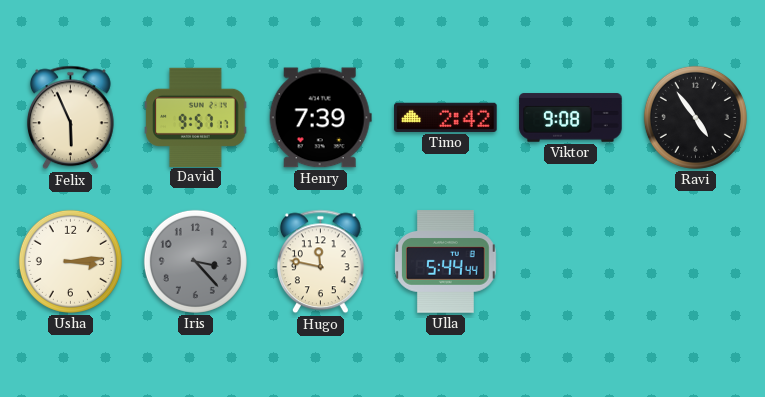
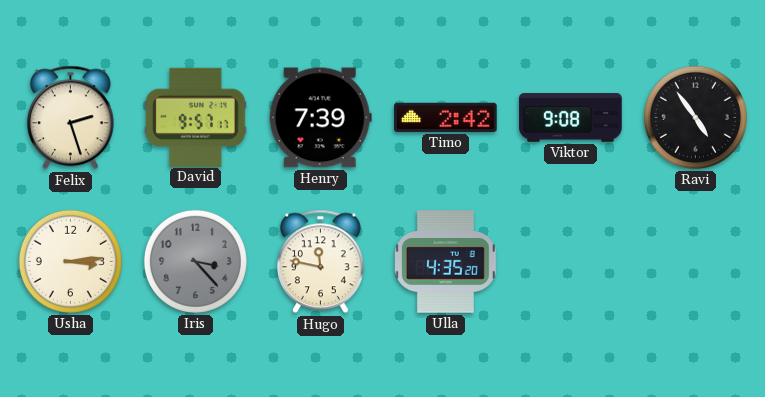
Felix: 5:56 -> 2:27
Ulla: 5:44 -> 4:35
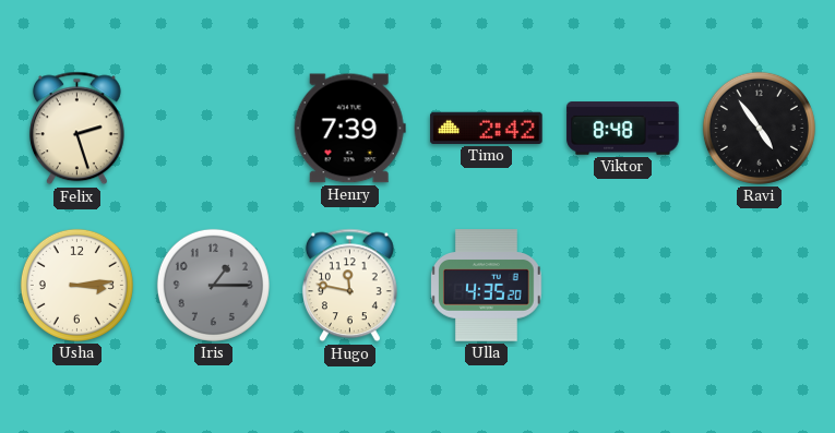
David: 9:57 -> none
Viktor: 9:08 -> 8:48
Iris: 3:23 -> 1:15
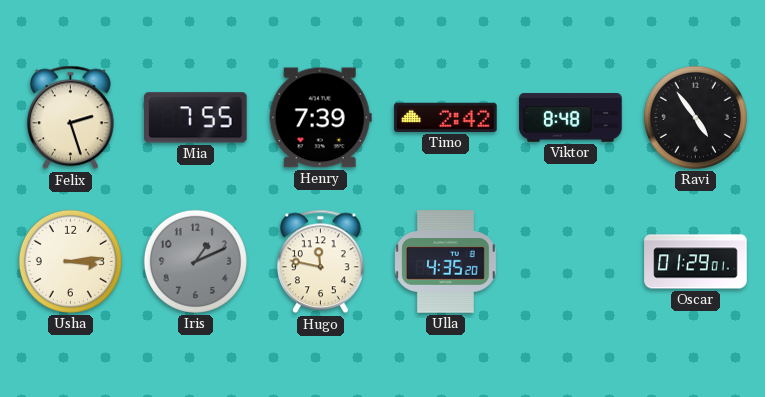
Mia: none -> 7:55
Iris: 1:15 -> 1:11
Oscar: none -> 01:29
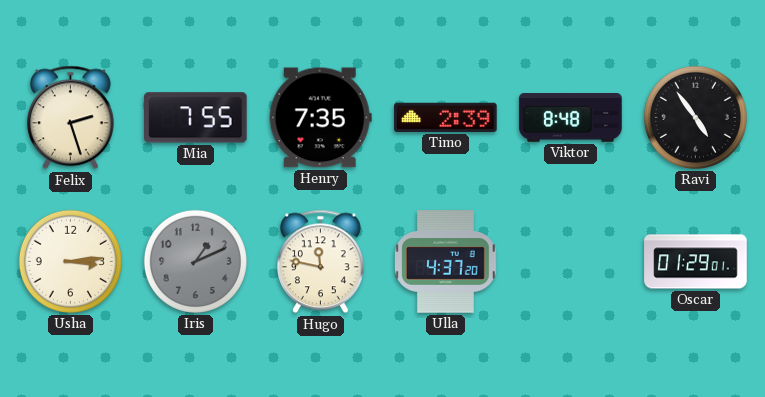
Henry: 7:39 -> 7:35
Timo: 2:42 -> 2:39
Ulla: 4:35 -> 4:37
